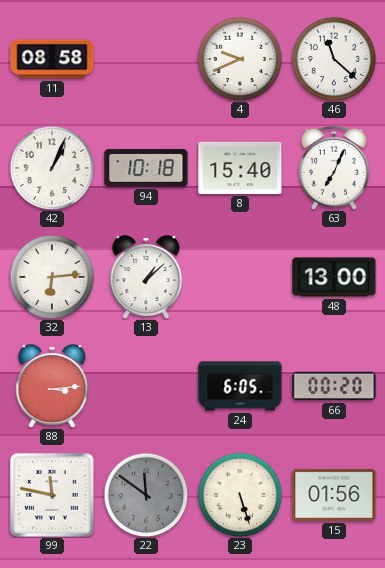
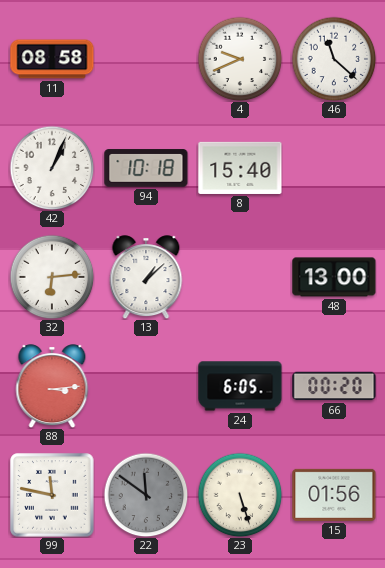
63: 7:04 -> none
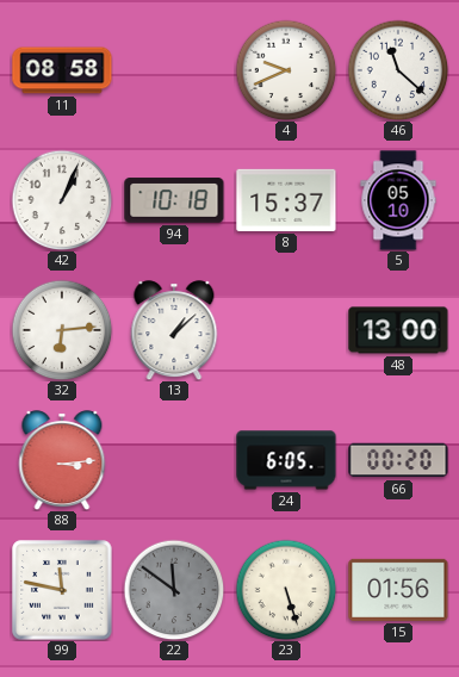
8: 15:40 -> 15:37
5: none -> 05:10
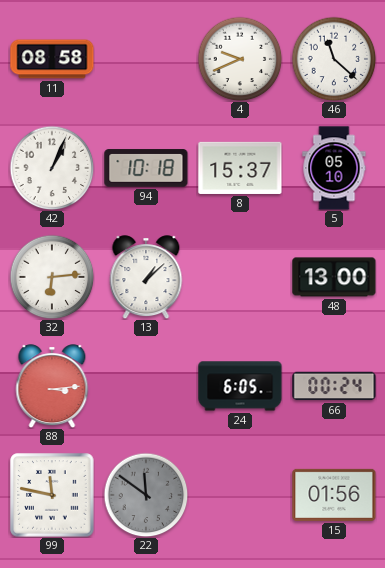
66: 00:20 -> 00:24
23: 5:27 -> none
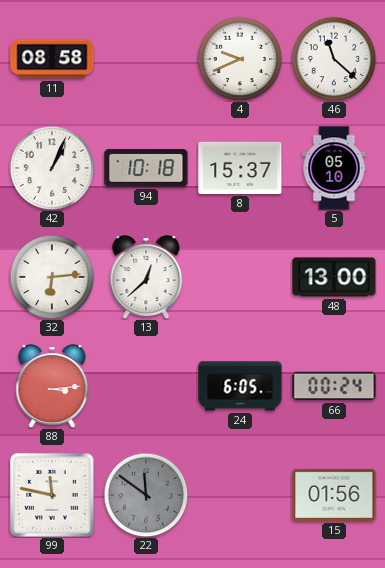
13: 1:08 -> 12:38
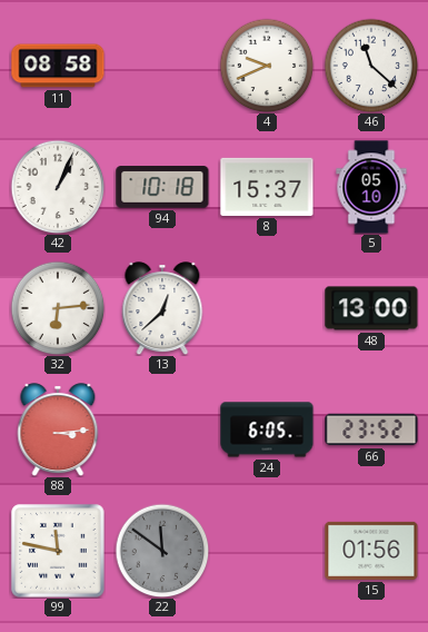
66: 00:24 -> 23:52
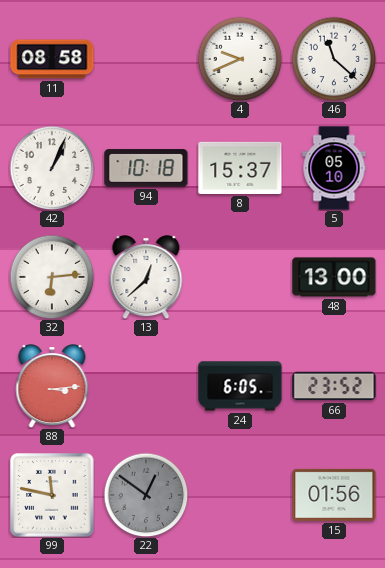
22: 11:51 -> 12:51
